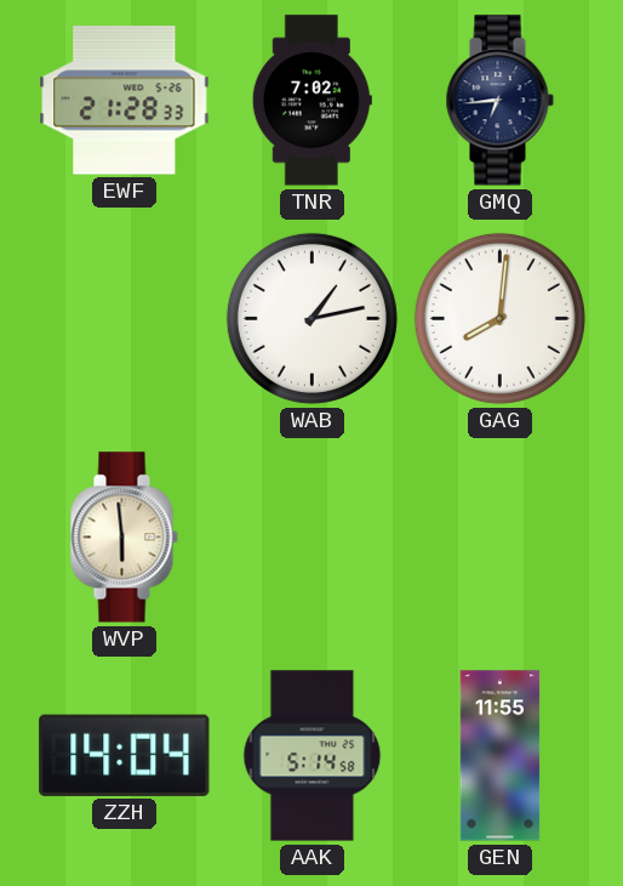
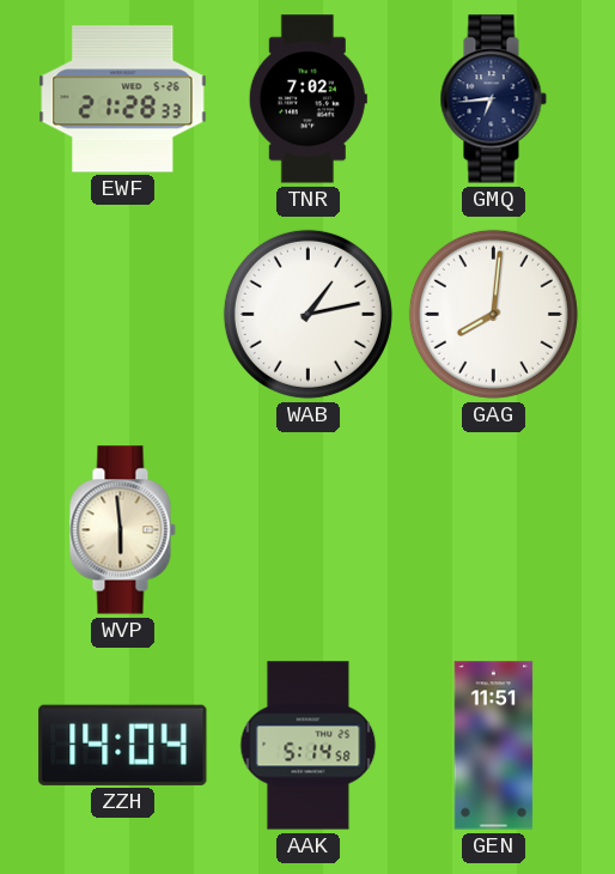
GEN: 11:55 -> 11:51
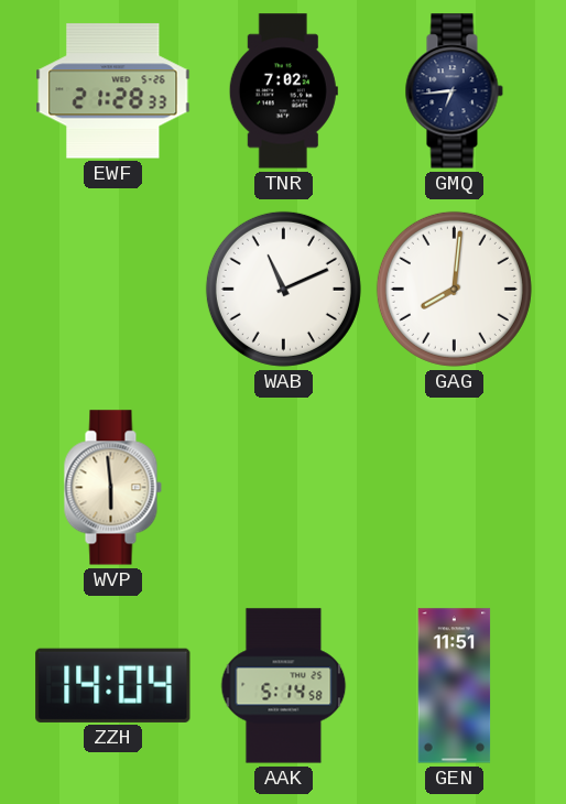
WAB: 1:13 -> 11:11
